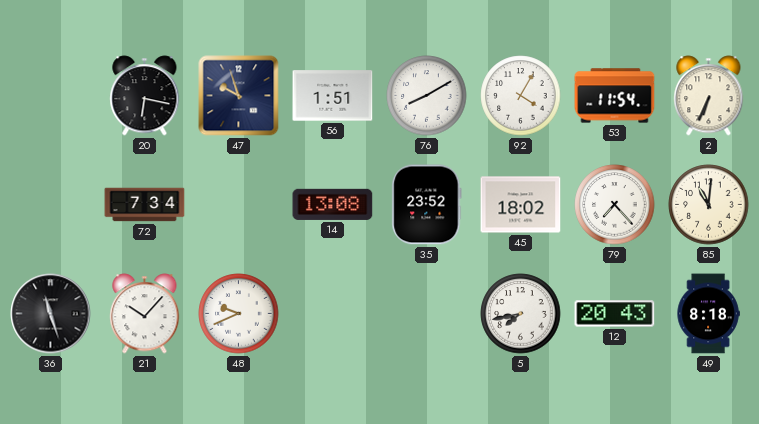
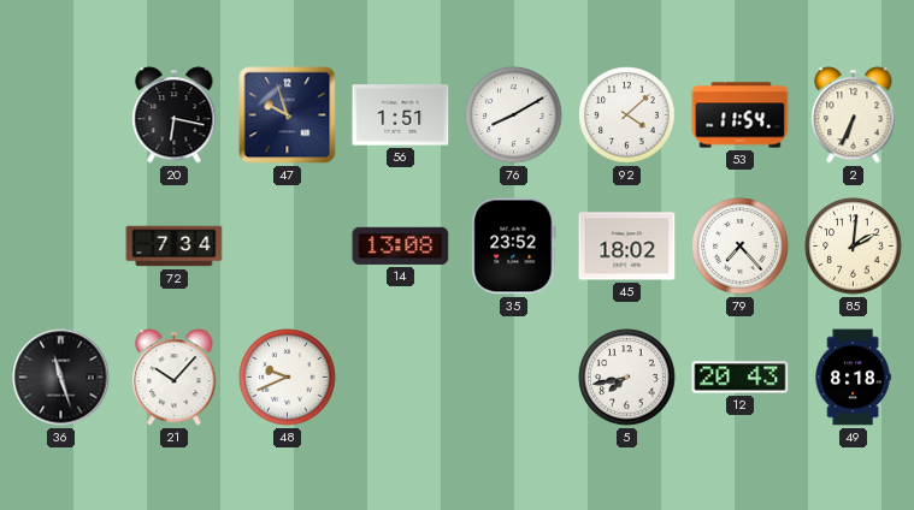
92: 4:05 -> 4:08
85: 11:01 -> 2:01
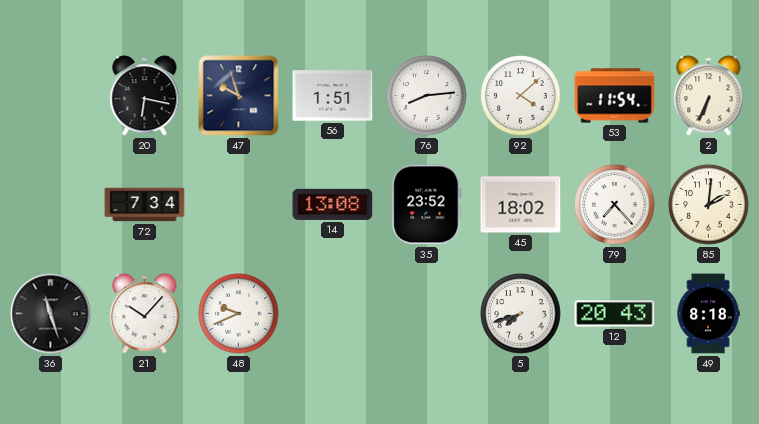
76: 8:10 -> 8:14
5: 7:43 -> 7:42
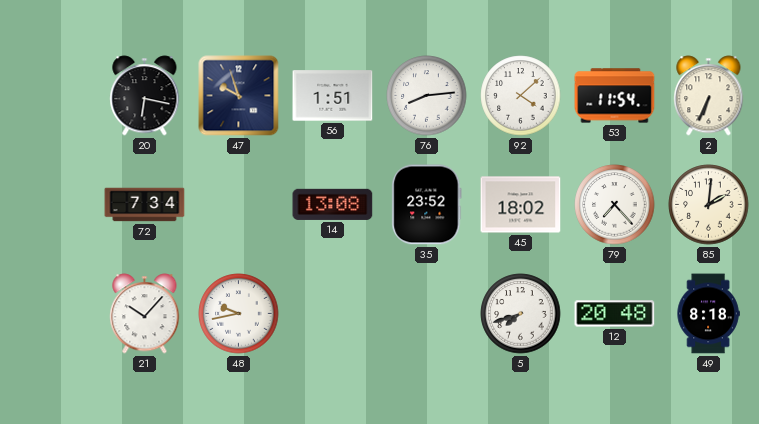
36: 11:27 -> none
48: 9:41 -> 9:43
12: 20:43 -> 20:48
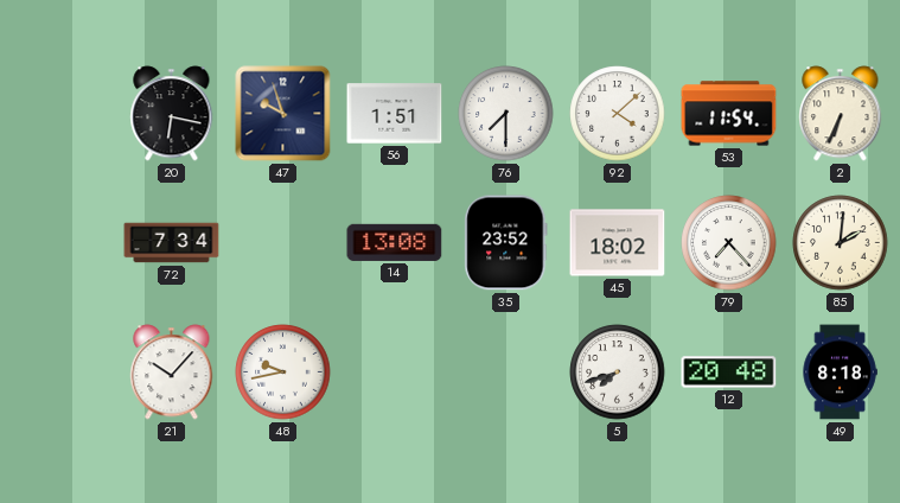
76: 8:14 -> 7:30
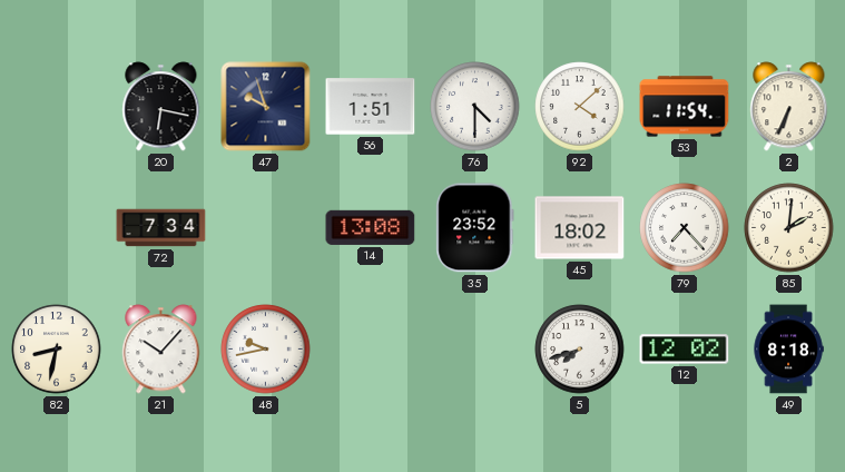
76: 7:30 -> 4:30
82: none -> 8:32
12: 20:48 -> 12:02
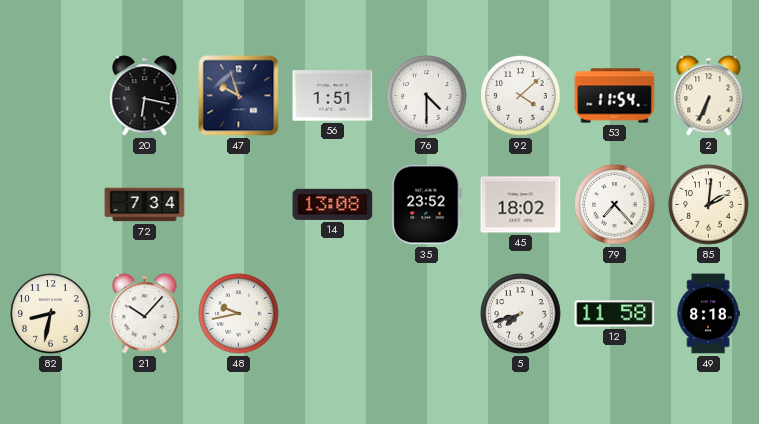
12: 12:02 -> 11:58
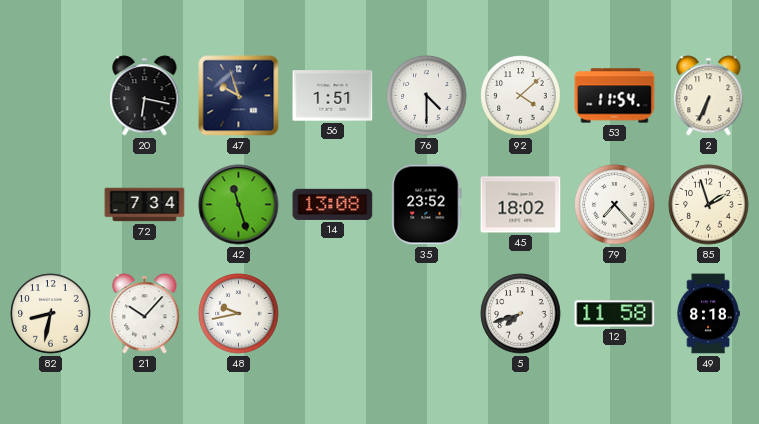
42: none -> 11:27
85: 2:01 -> 1:57
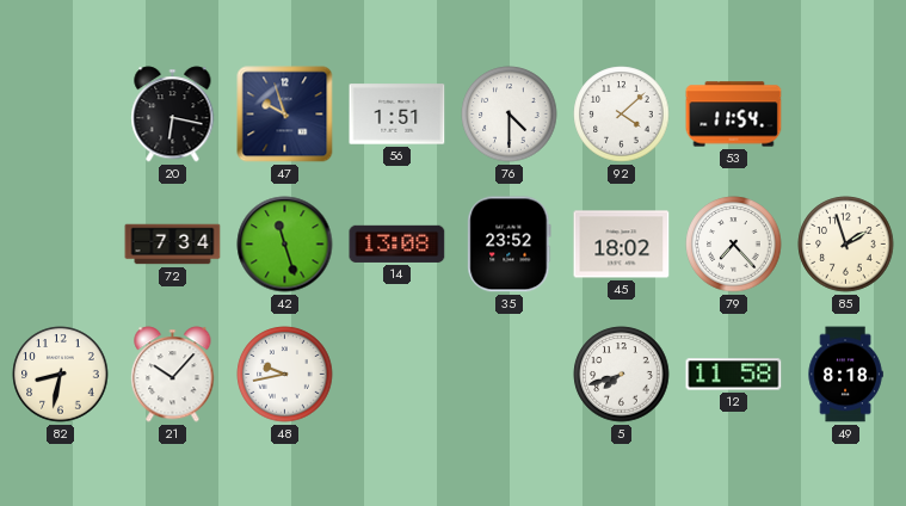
2: 6:34 -> none
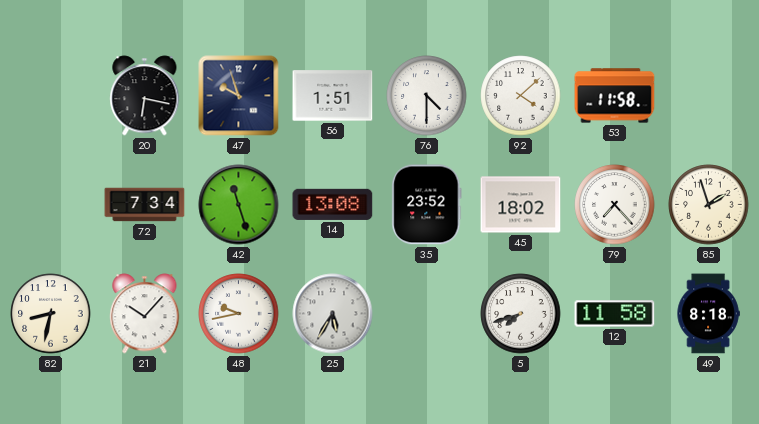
53: 11:54 -> 11:58
25: none -> 5:35
